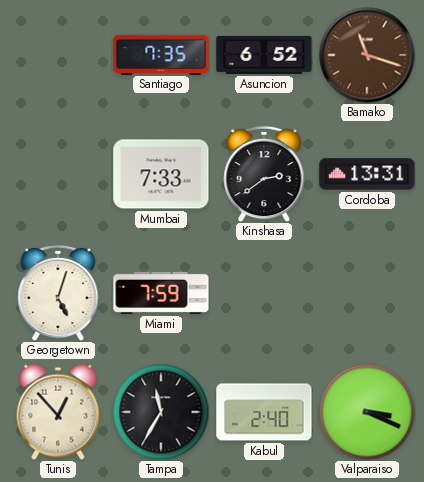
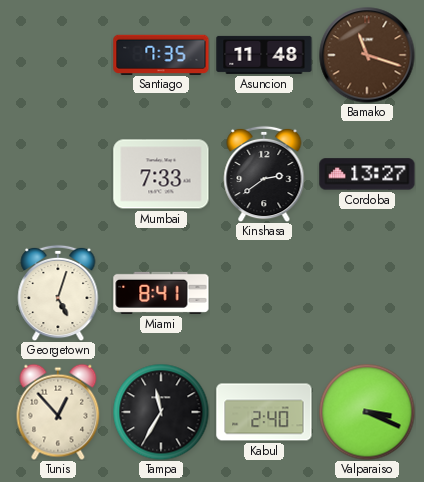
Asuncion: 6:52 -> 11:48
Cordoba: 13:31 -> 13:27
Miami: 7:59 -> 8:41
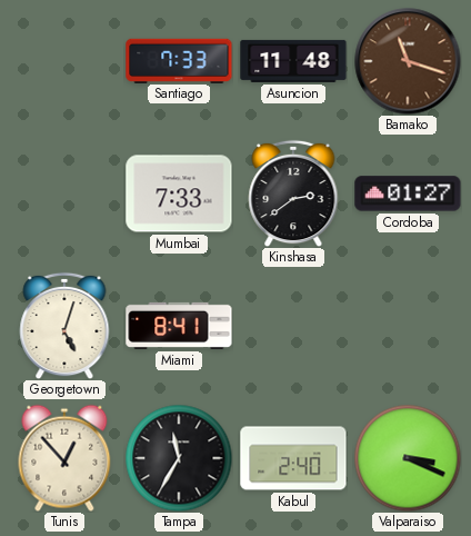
Santiago: 7:35 -> 7:33
Cordoba: 13:27 -> 01:27
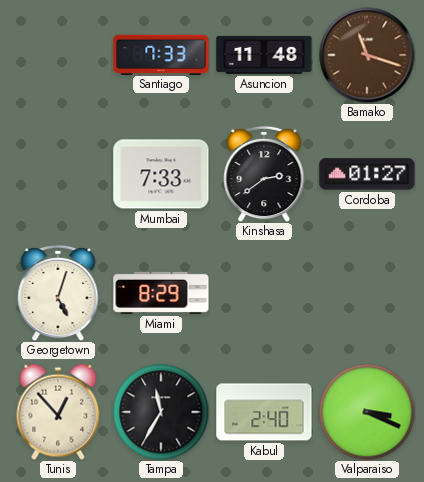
Miami: 8:41 -> 8:29
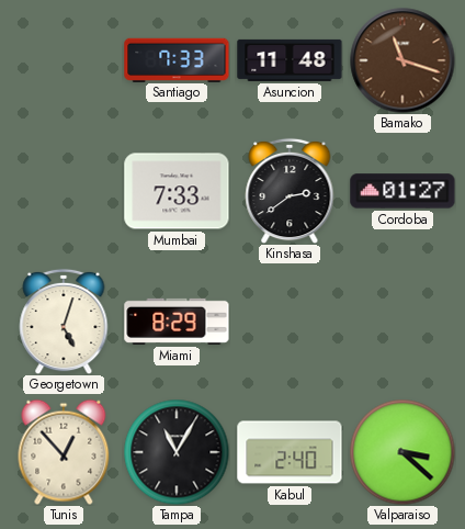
Tampa: 11:35 -> 11:05
Valparaiso: 3:19 -> 3:22
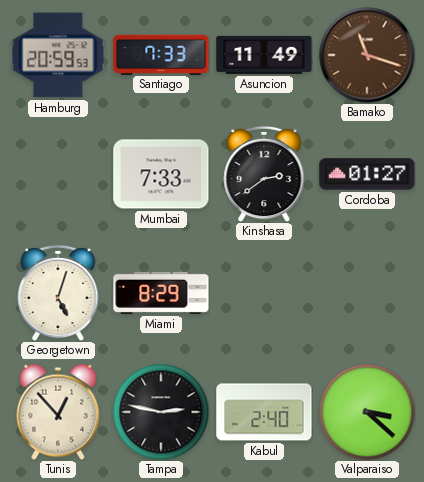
Hamburg: none -> 20:59
Asuncion: 11:48 -> 11:49
Tampa: 11:05 -> 2:47
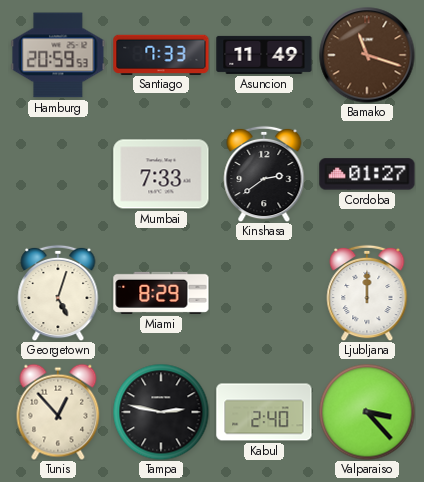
Ljubljana: none -> 12:00
Valparaiso: 3:22 -> 3:23
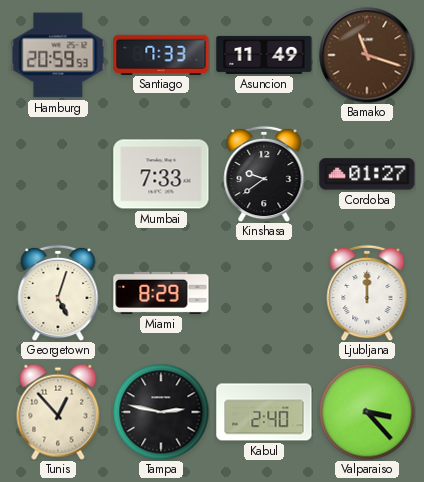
Kinshasa: 2:39 -> 9:39
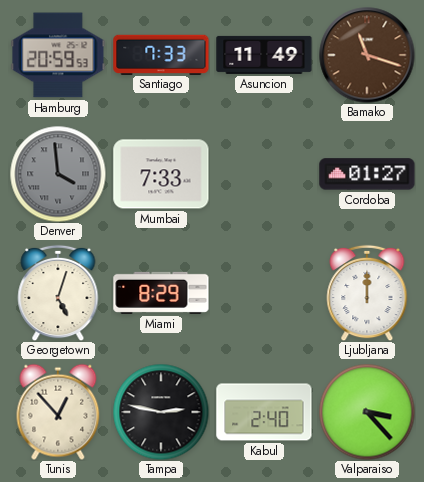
Denver: none -> 3:59
Kinshasa: 9:39 -> none
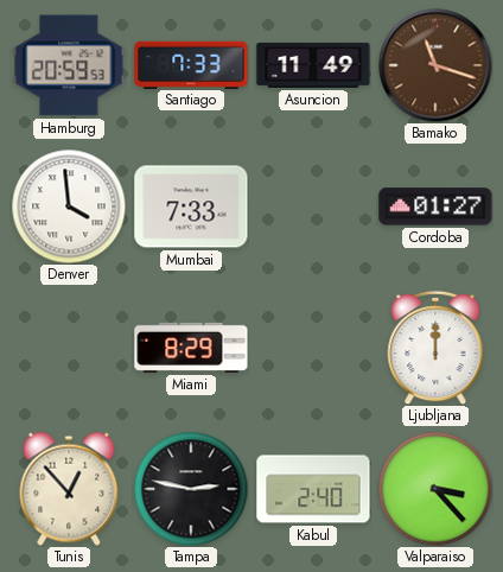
Denver dial: grey -> white
Georgetown: 5:03 -> none
